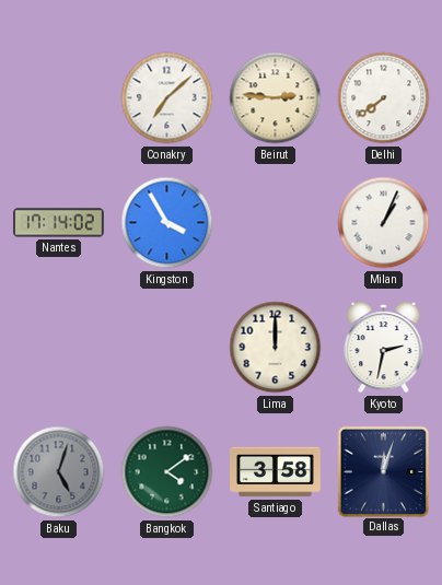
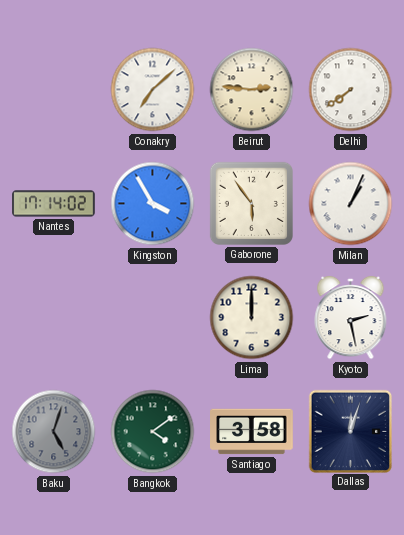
Gaborone: none -> 5:54
Kyoto: 2:32 -> 2:28
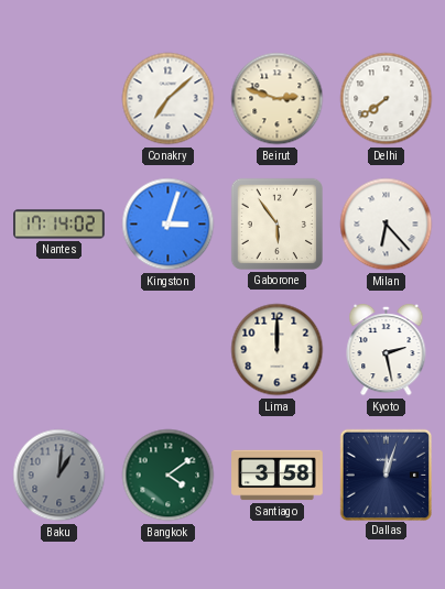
Beirut: 2:46 -> 2:48
Kingston: 3:55 -> 3:03
Milan: 1:04 -> 6:23
Baku: 5:03 -> 1:01
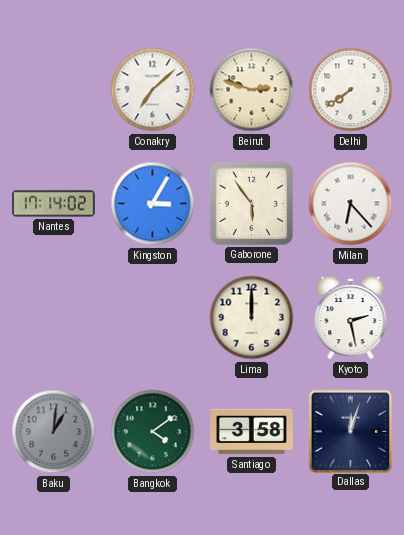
Kingston: 3:03 -> 3:05
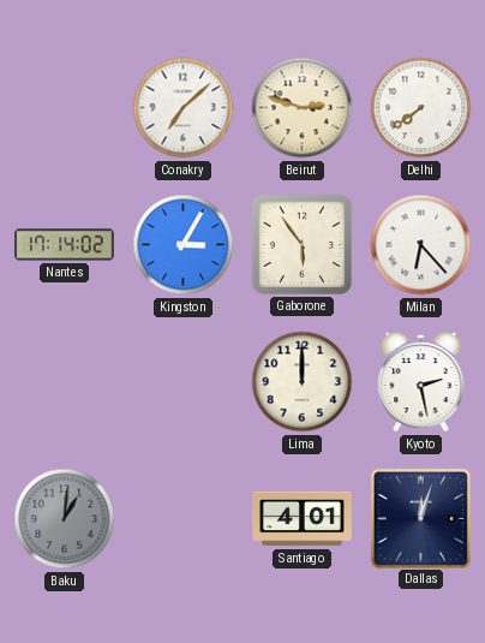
Bangkok: 4:09 -> none
Santiago: 3:58 -> 4:01
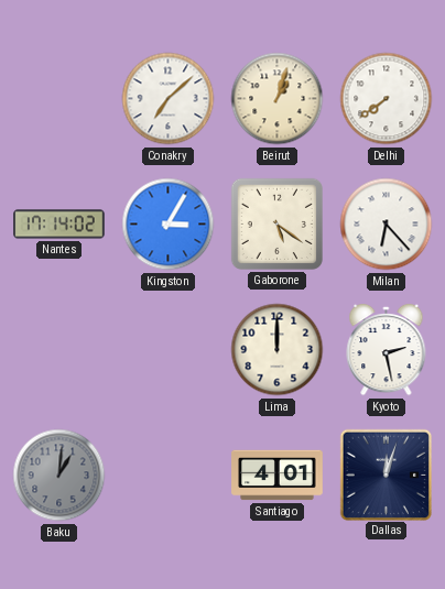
Beirut: 2:48 -> 1:03
Gaborone: 5:54 -> 5:21
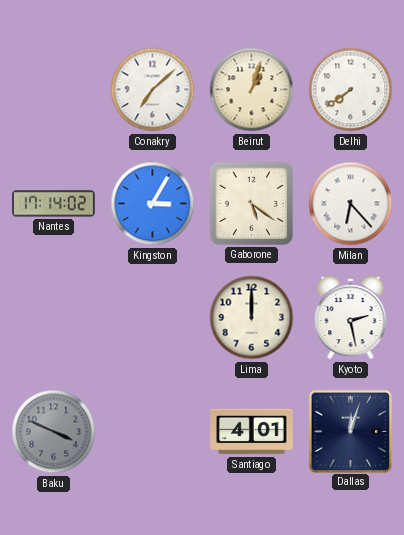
Baku: 1:01 -> 3:49
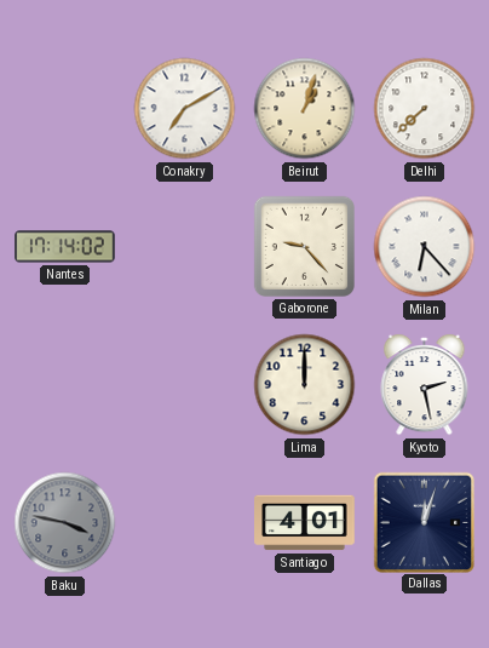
Conakry: 7:08 -> 7:10
Delhi: 7:39 -> 7:38
Kingston: 3:05 -> none
Gaborone: 5:21 -> 9:23
Baku: 3:49 -> 3:47
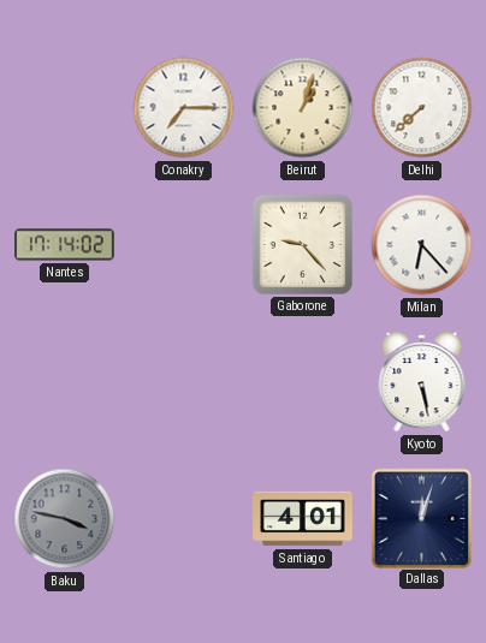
Conakry: 7:10 -> 7:15
Lima: 12:00 -> none
Kyoto: 2:28 -> 5:28
